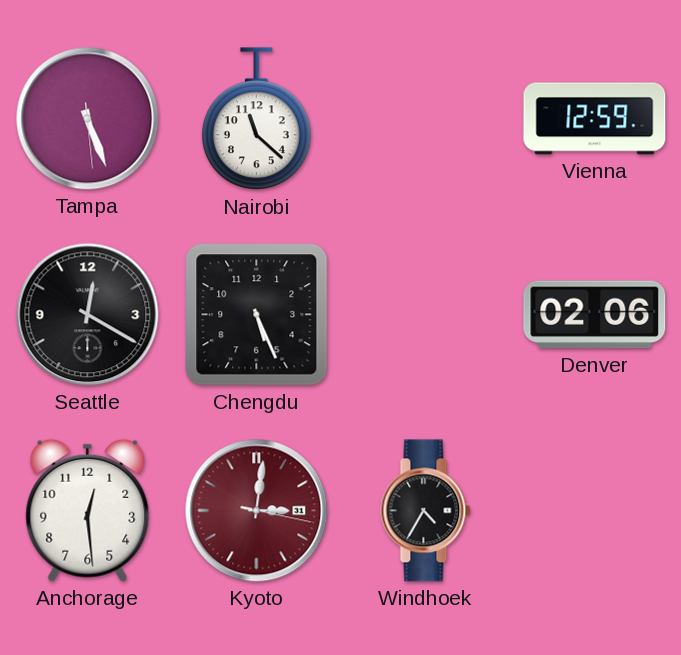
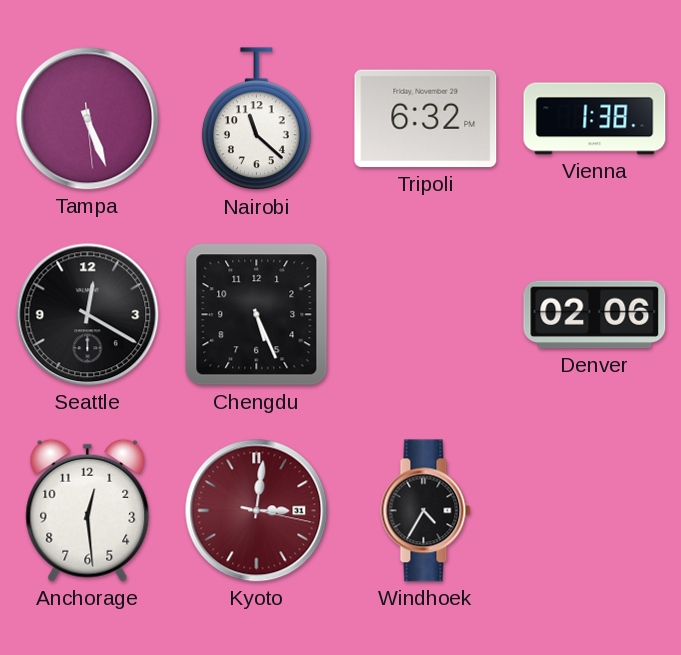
Tripoli: none -> 6:32
Vienna: 12:59 -> 1:38
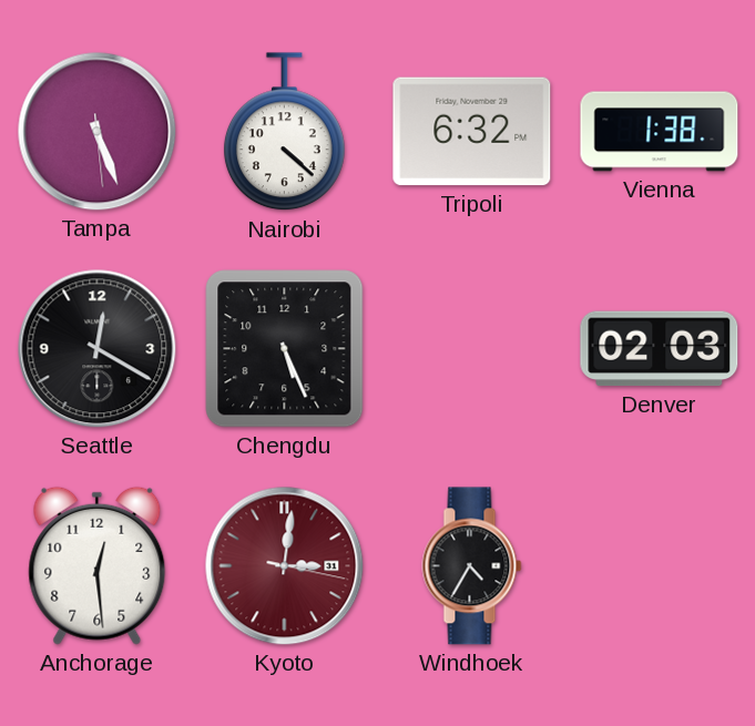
Nairobi: 11:22 -> 4:22
Denver: 02:06 -> 02:03
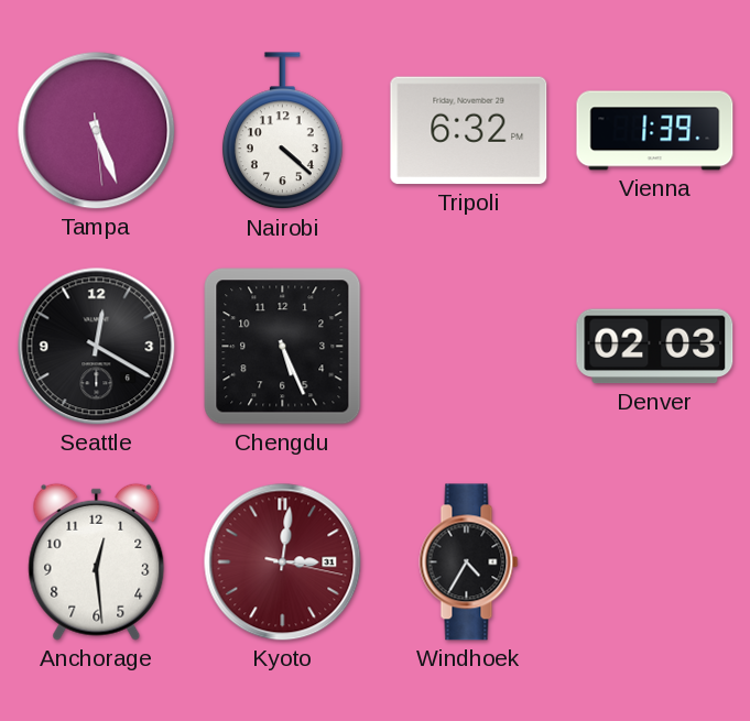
Vienna: 1:38 -> 1:39
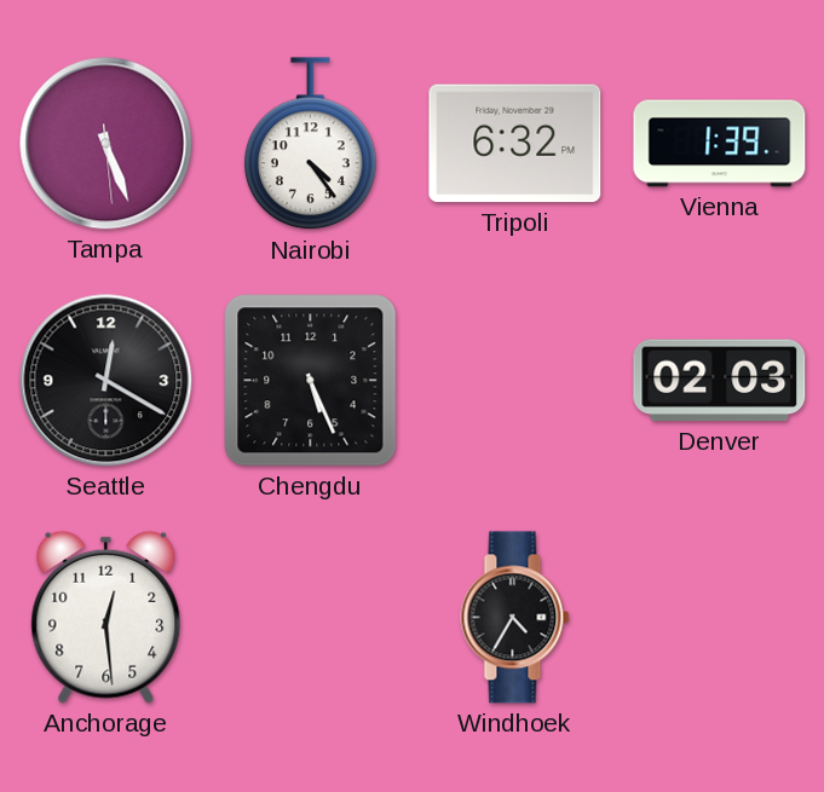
Nairobi: 4:22 -> 4:24
Kyoto: 3:01 -> none
